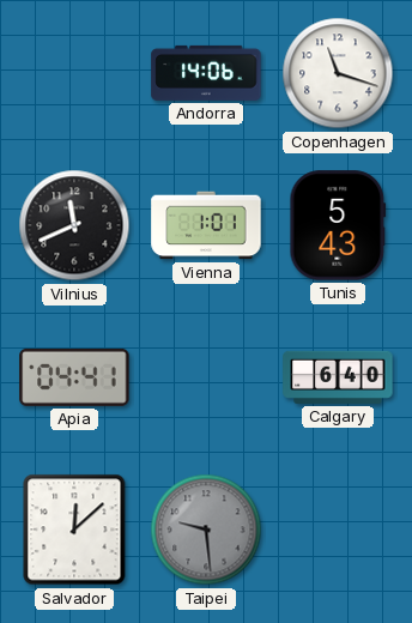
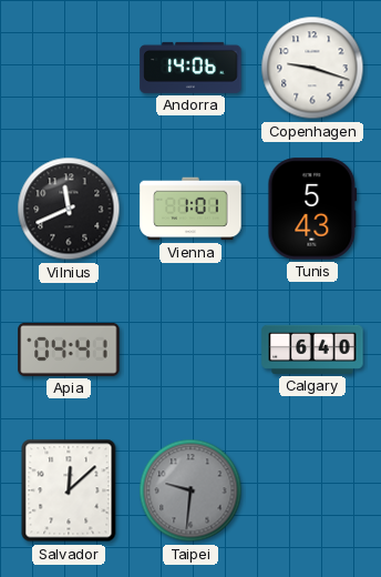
Copenhagen: 11:18 -> 9:18
Taipei: 9:29 -> 9:31
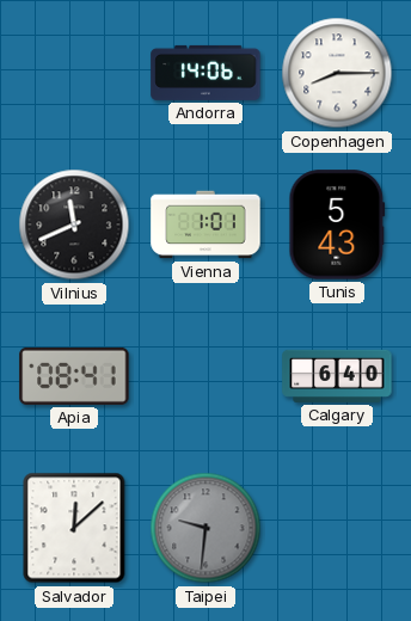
Copenhagen: 9:18 -> 8:15
Apia: 04:41 -> 08:41
